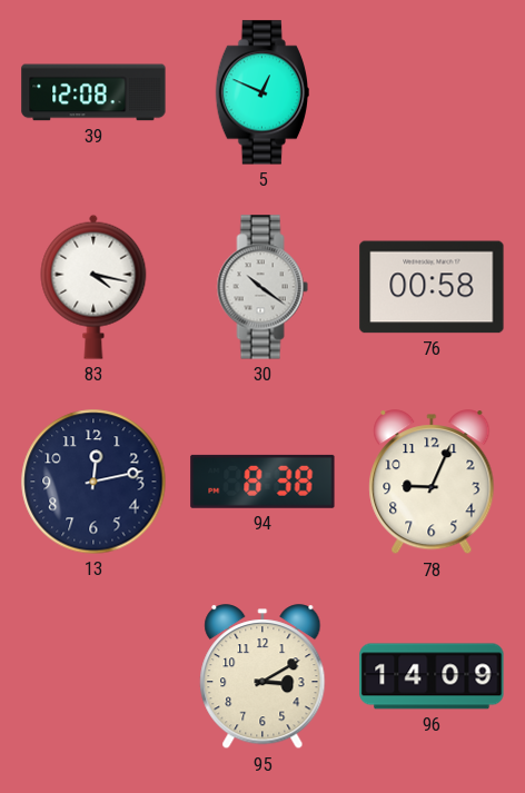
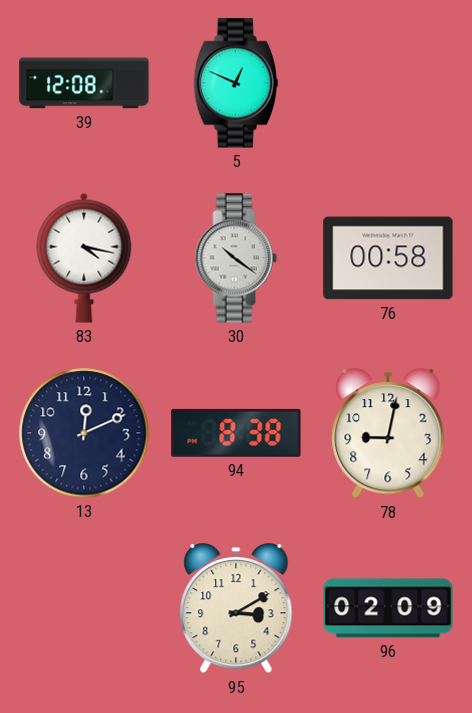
13: 12:13 -> 12:11
78: 9:04 -> 9:02
96: 14:09 -> 02:09
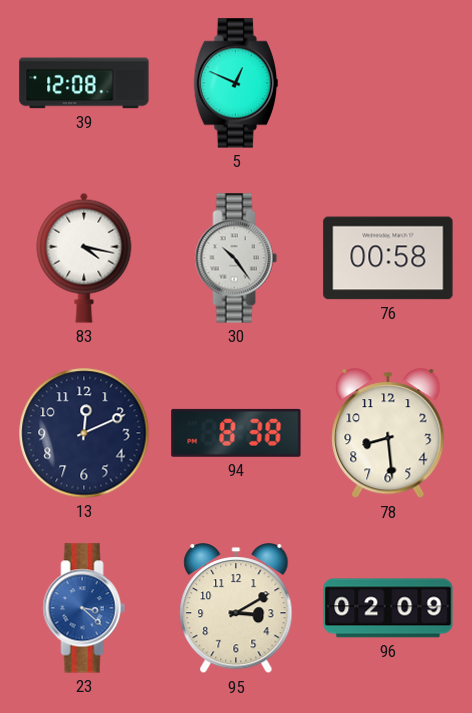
30: 10:21 -> 10:24
78: 9:02 -> 8:29
23: none -> 3:22
